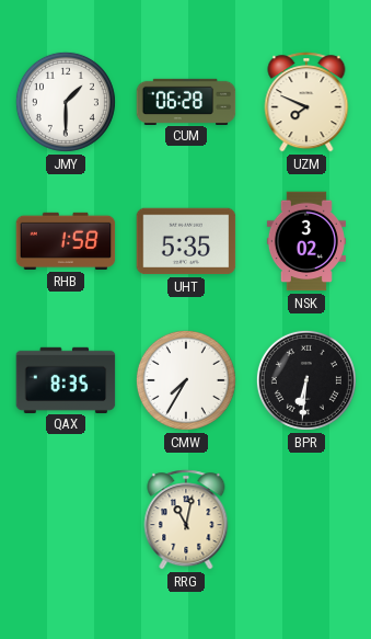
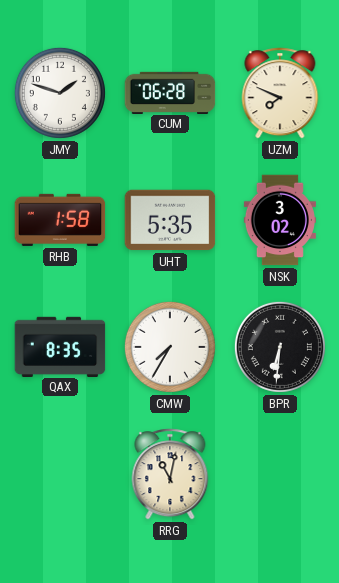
JMY: 1:30 -> 1:48
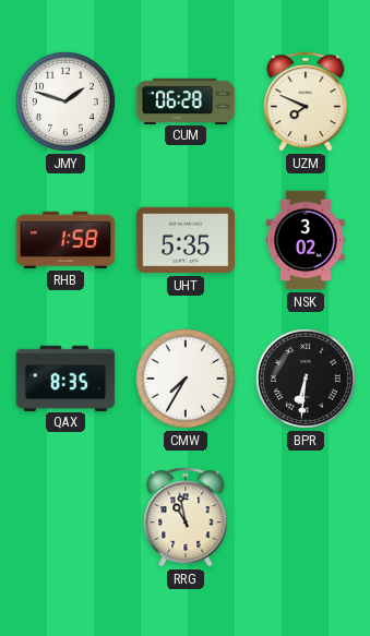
RRG: 11:02 -> 10:58
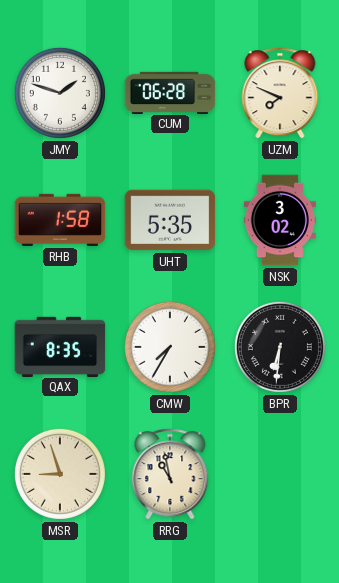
MSR: none -> 8:57
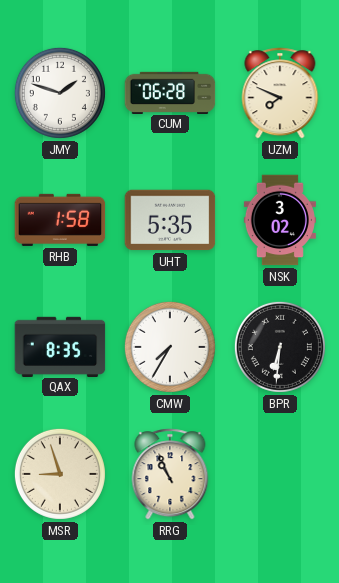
RRG: 10:58 -> 10:56
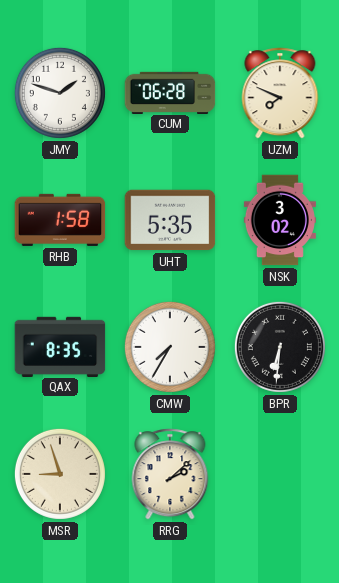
RRG: 10:56 -> 2:08
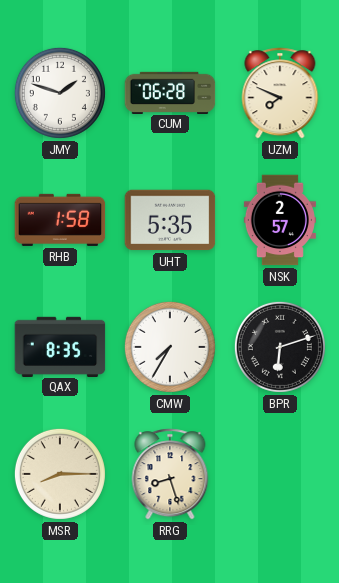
NSK: 3:02 -> 2:57
BPR: 6:31 -> 6:12
MSR: 8:57 -> 8:15
RRG: 2:08 -> 8:27
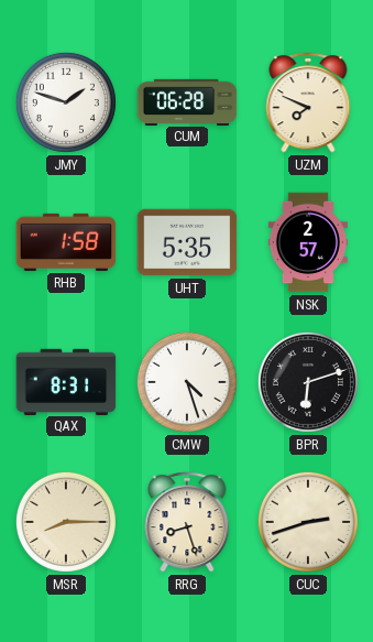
QAX: 8:35 -> 8:31
CMW: 7:35 -> 4:27
CUC: none -> 2:42
